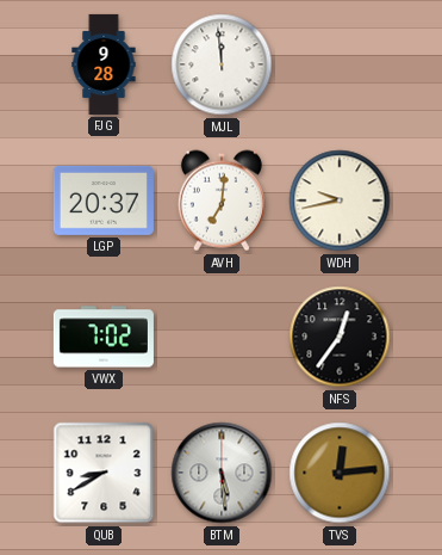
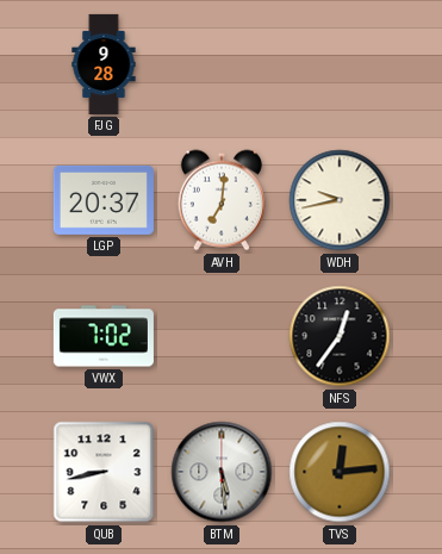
MJL: 11:59 -> none
QUB: 8:40 -> 8:43
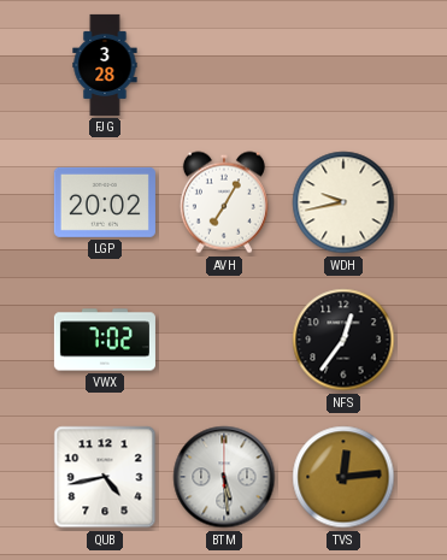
FJG: 9:28 -> 3:28
LGP: 20:37 -> 20:02
AVH: 7:01 -> 7:05
QUB: 8:43 -> 4:43
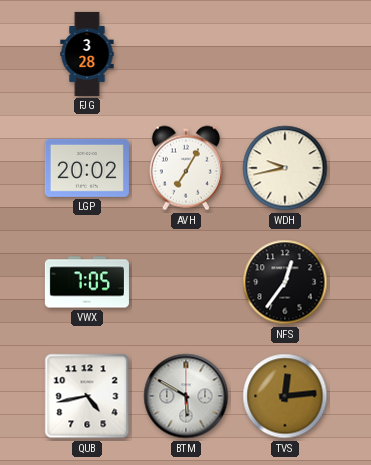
VWX: 7:02 -> 7:05
BTM: 5:29 -> 5:50
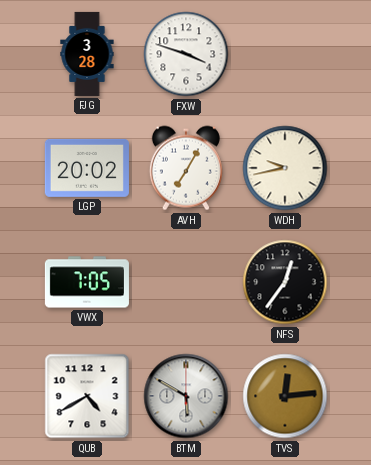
FXW: none -> 3:48
QUB: 4:43 -> 4:40
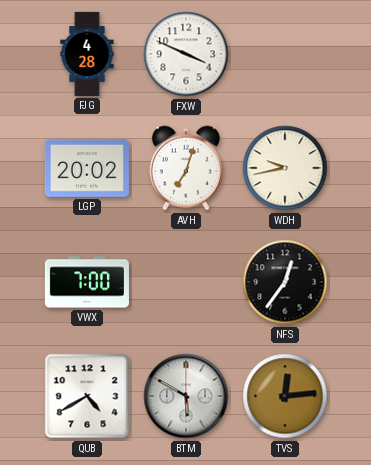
FJG: 3:28 -> 4:28
FXW: 3:48 -> 3:49
AVH: 7:05 -> 7:03
VWX: 7:05 -> 7:00
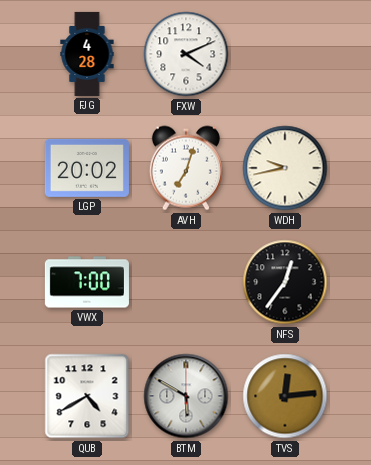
FXW: 3:49 -> 4:11
